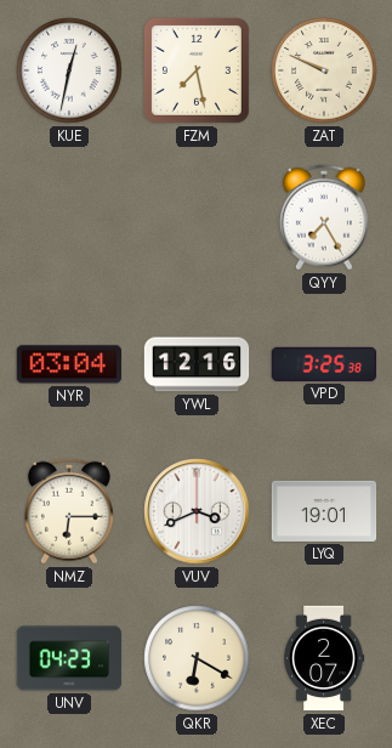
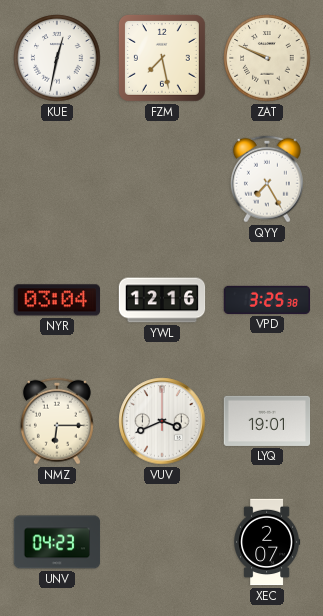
QKR: 6:20 -> none
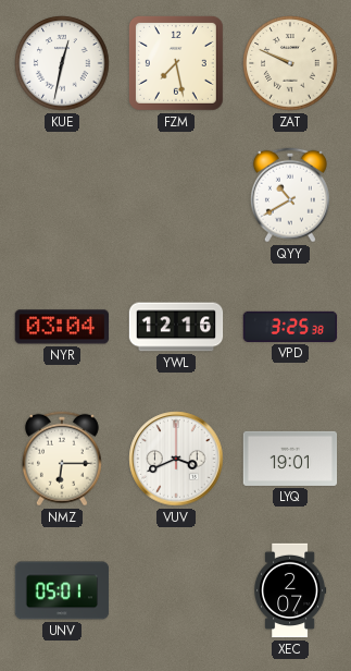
QYY: 7:25 -> 10:40
UNV: 04:23 -> 05:01
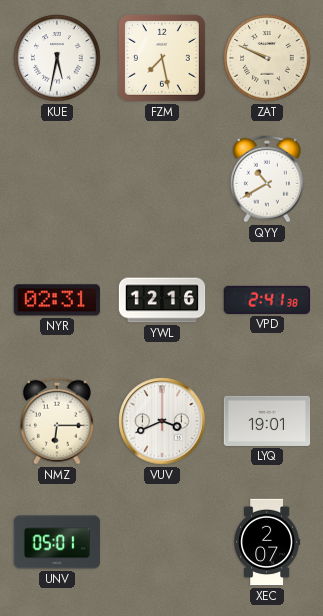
KUE: 12:32 -> 5:32
NYR: 03:04 -> 02:31
VPD: 3:25 -> 2:41
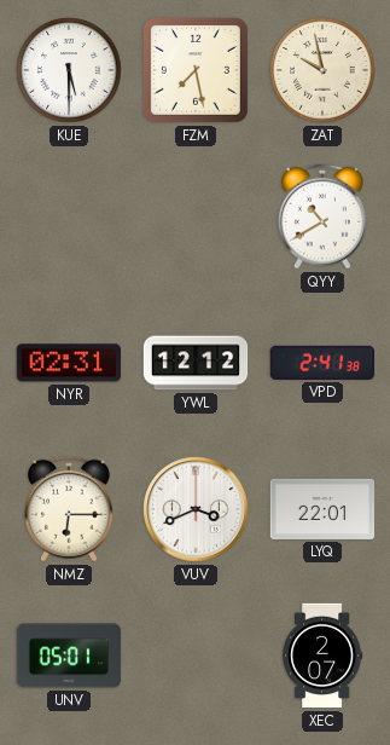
KUE: 5:32 -> 5:30
ZAT: 9:49 -> 9:58
YWL: 12:16 -> 12:12
LYQ: 19:01 -> 22:01
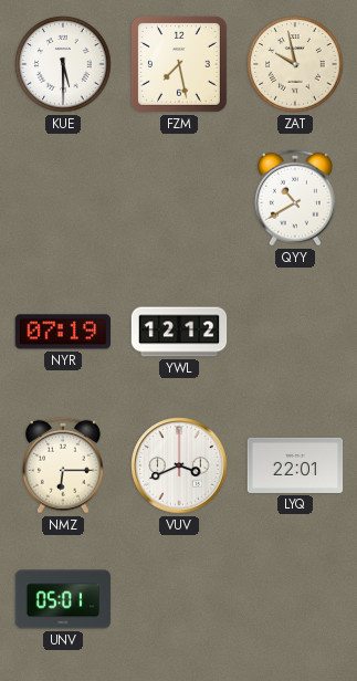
NYR: 02:31 -> 07:19
VPD: 2:41 -> none
XEC: 2:07 -> none
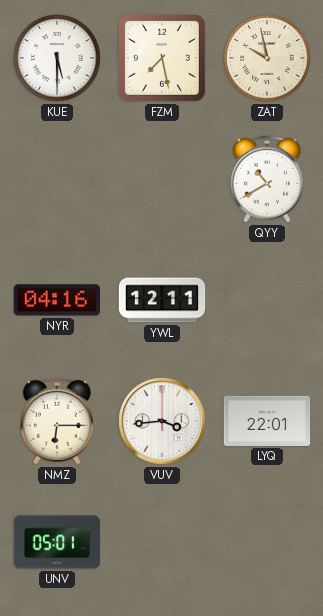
NYR: 07:19 -> 04:16
YWL: 12:12 -> 12:11
VUV: 3:41 -> 3:44
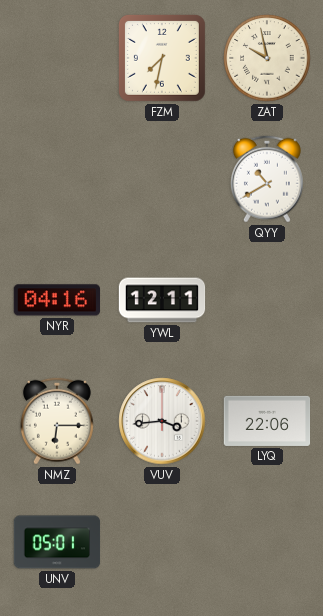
KUE: 5:30 -> none
FZM: 7:28 -> 7:32
LYQ: 22:01 -> 22:06
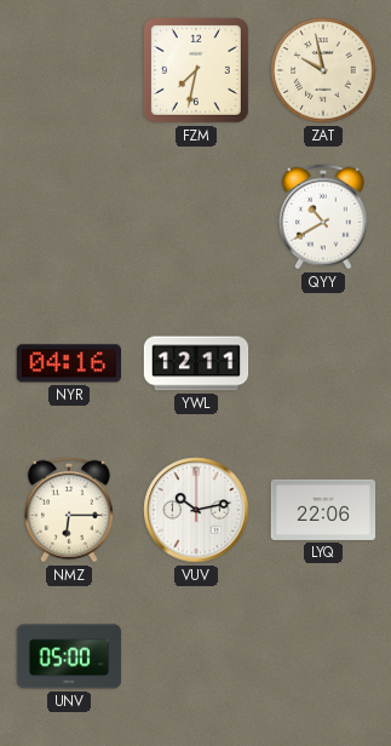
VUV: 3:44 -> 10:13
UNV: 05:01 -> 05:00
